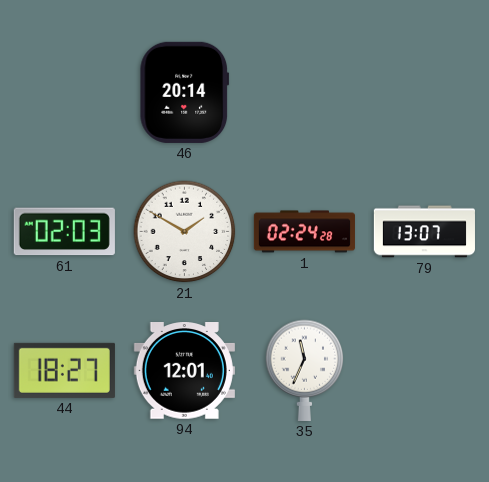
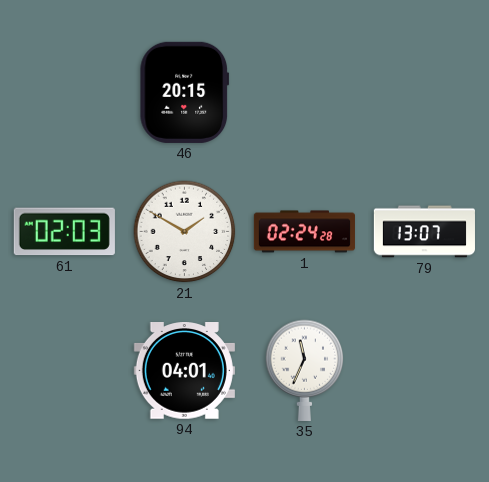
46: 20:14 -> 20:15
44: 18:27 -> none
94: 12:01 -> 04:01
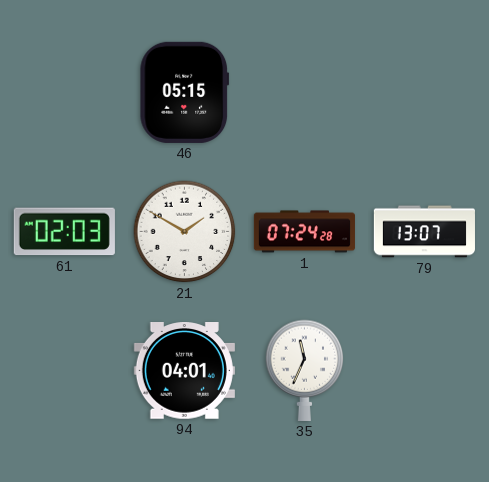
46: 20:15 -> 05:15
1: 02:24 -> 07:24
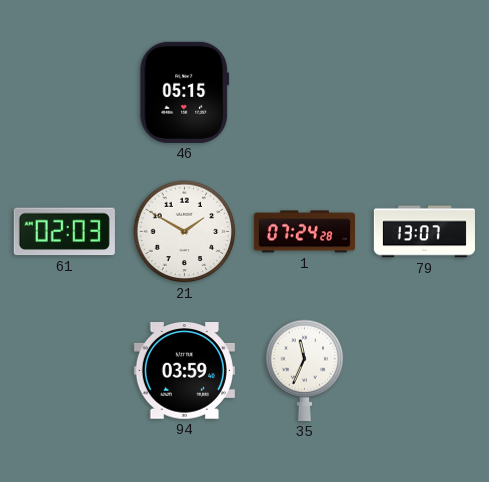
94: 04:01 -> 03:59
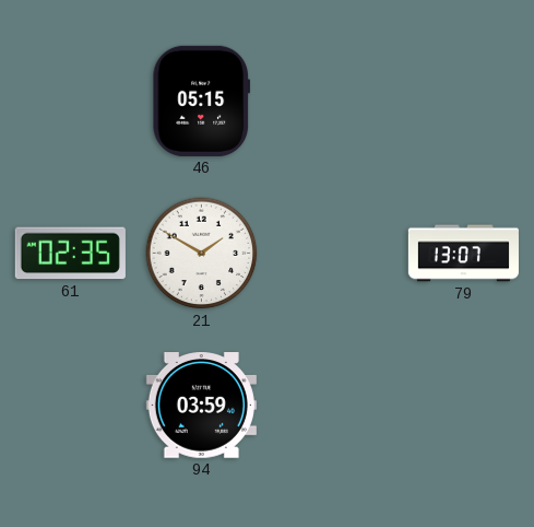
61: 02:03 -> 02:35
1: 07:24 -> none
35: 11:34 -> none
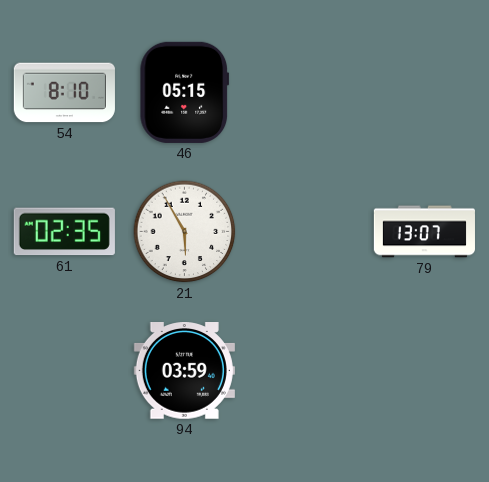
54: none -> 8:10
21: 1:50 -> 5:55
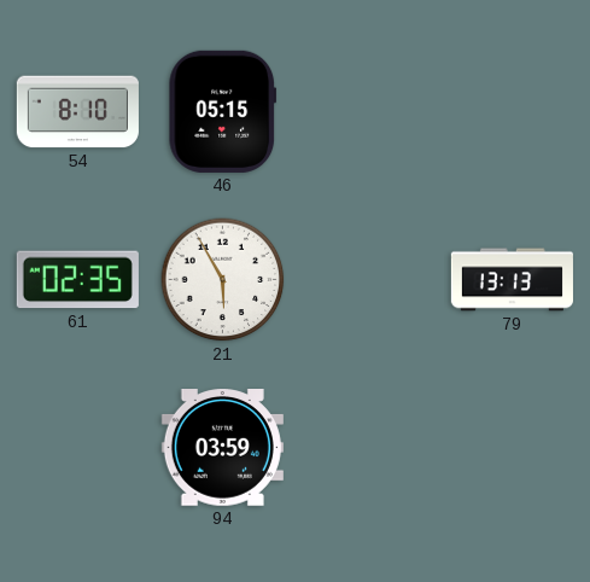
79: 13:07 -> 13:13
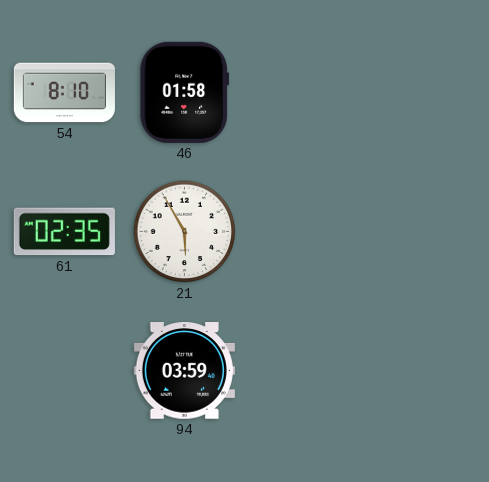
46: 05:15 -> 01:58
79: 13:13 -> none
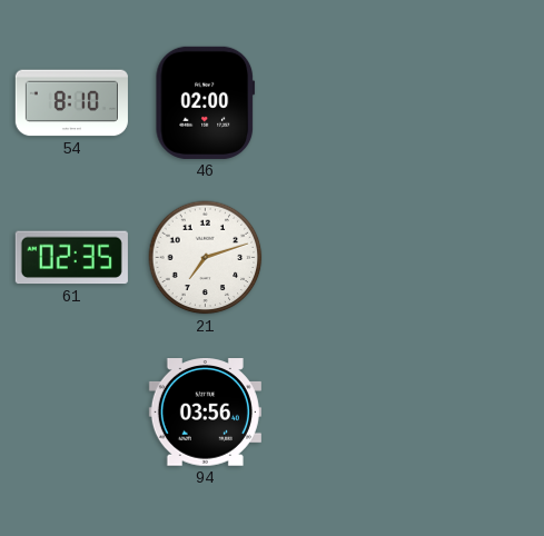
46: 01:58 -> 02:00
21: 5:55 -> 7:12
94: 03:59 -> 03:56
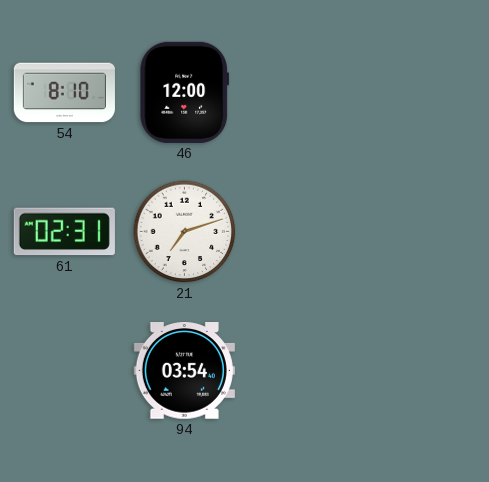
46: 02:00 -> 12:00
61: 02:35 -> 02:31
94: 03:56 -> 03:54
